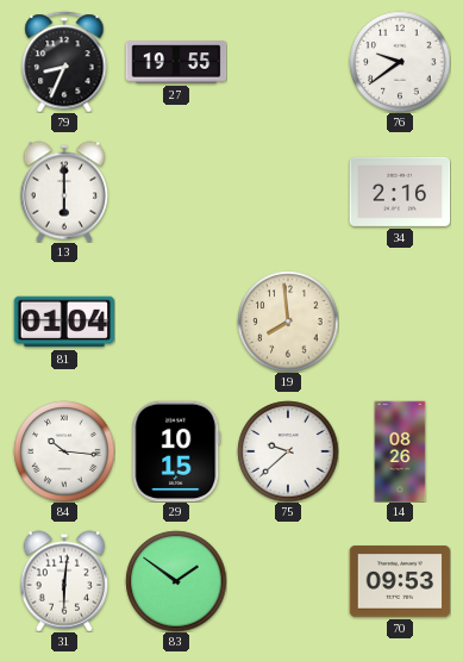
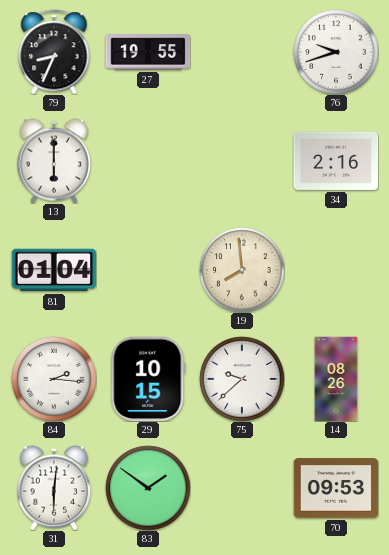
76: 9:39 -> 9:42
84: 10:16 -> 2:16
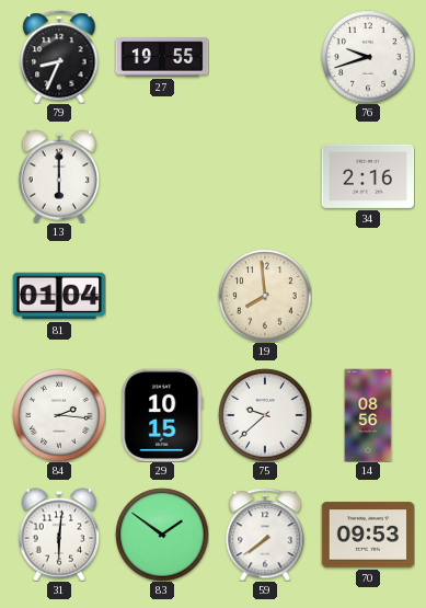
14: 08:26 -> 08:56
59: none -> 7:39
